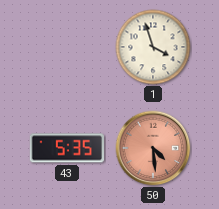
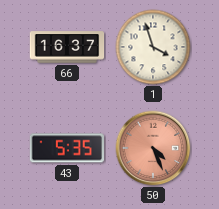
66: none -> 16:37
50: 4:29 -> 4:26
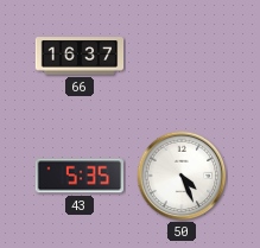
1: 3:57 -> none
50 dial: salmon -> white
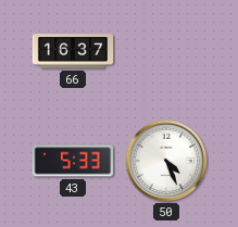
43: 5:35 -> 5:33
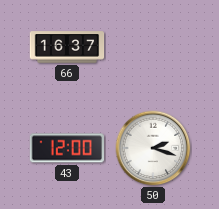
43: 5:33 -> 12:00
50: 4:26 -> 2:18
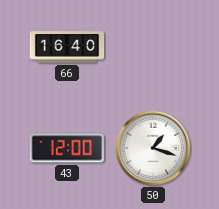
66: 16:37 -> 16:40
50: 2:18 -> 1:18
